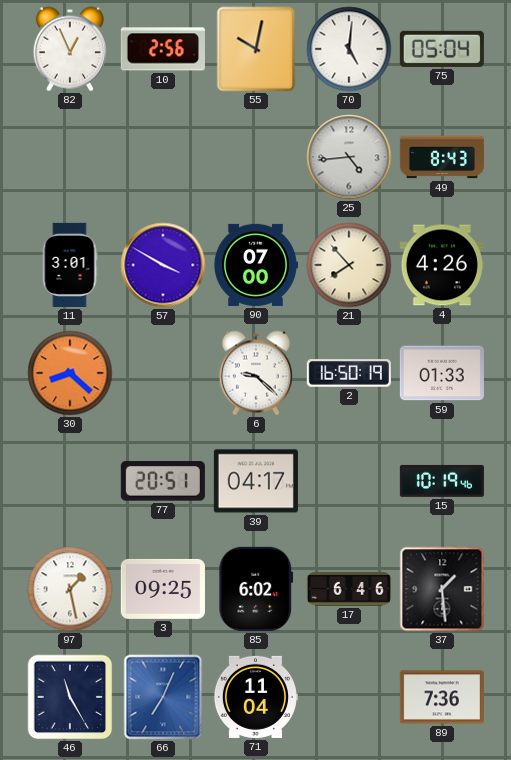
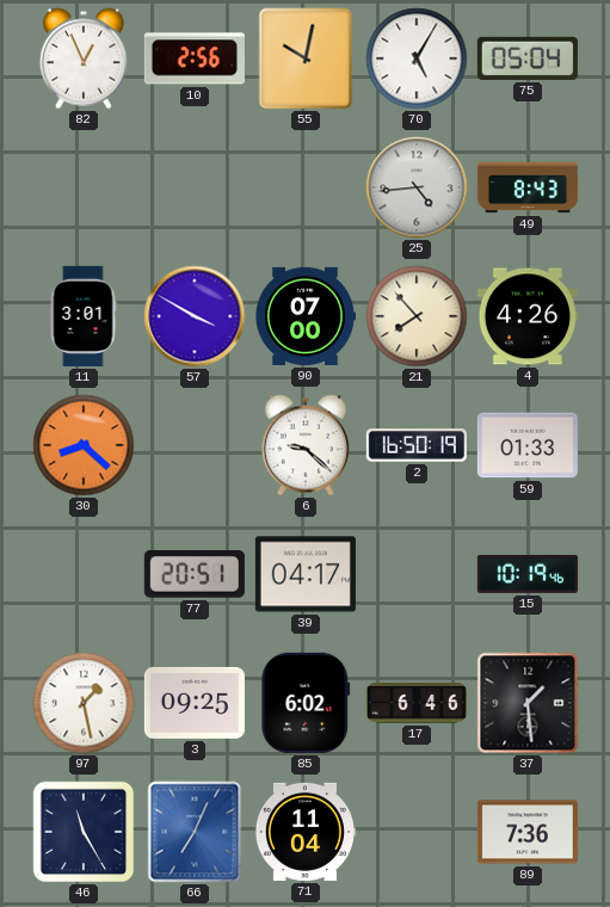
70: 5:01 -> 5:05
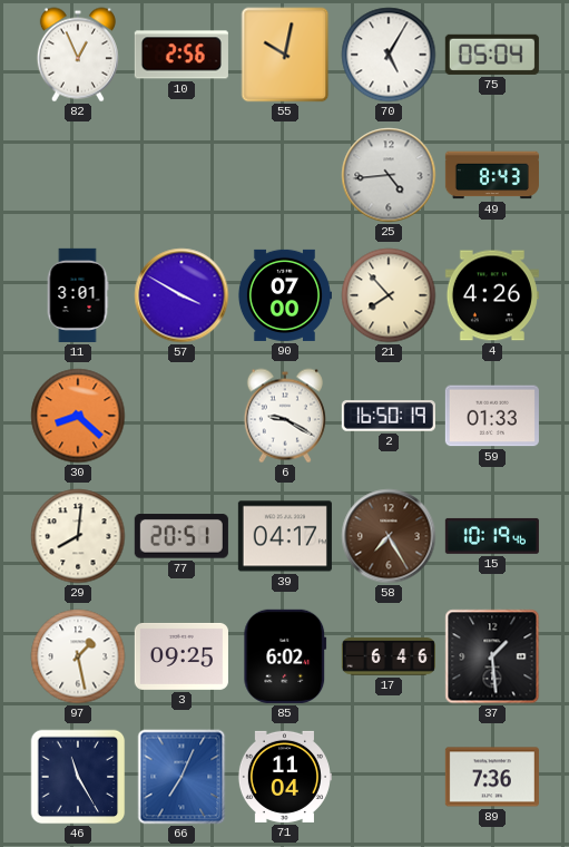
6: 9:22 -> 9:20
29: none -> 8:01
58: none -> 7:25
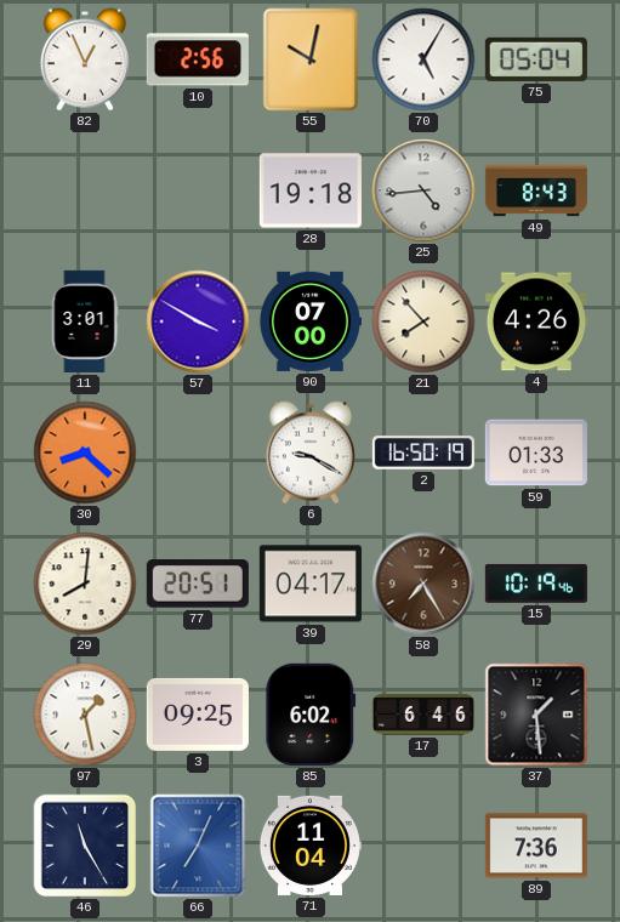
28: none -> 19:18
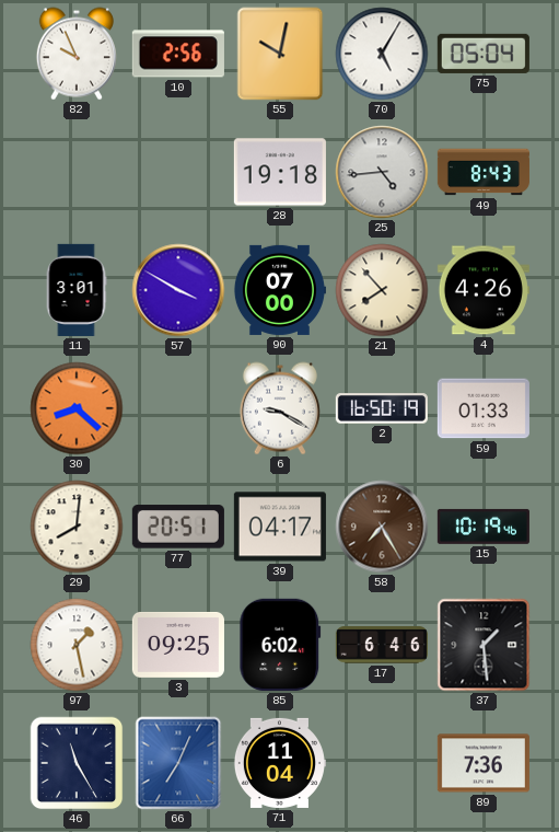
82: 12:56 -> 9:56
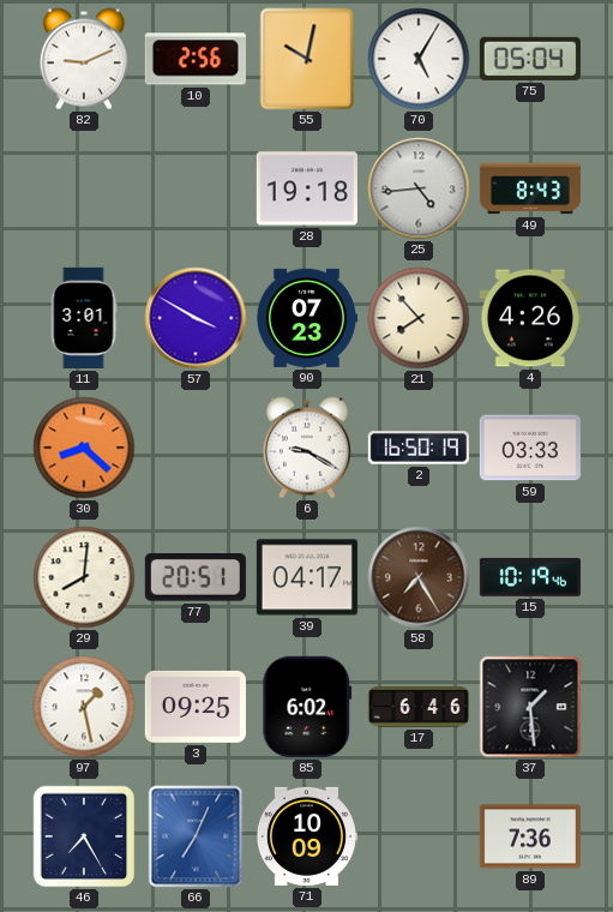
82: 9:56 -> 9:11
90: 07:00 -> 07:23
59: 01:33 -> 03:33
46: 11:25 -> 7:25
71: 11:04 -> 10:09
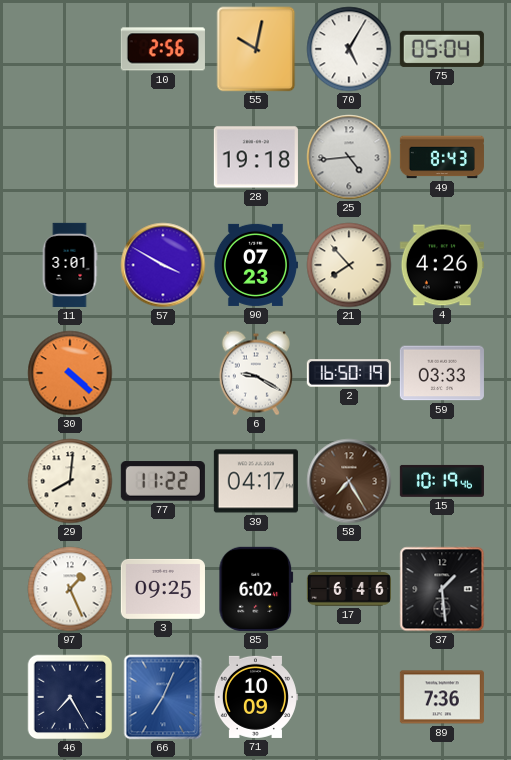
82: 9:11 -> none
30: 8:22 -> 4:22
77: 20:51 -> 11:22
97: 1:28 -> 1:26
